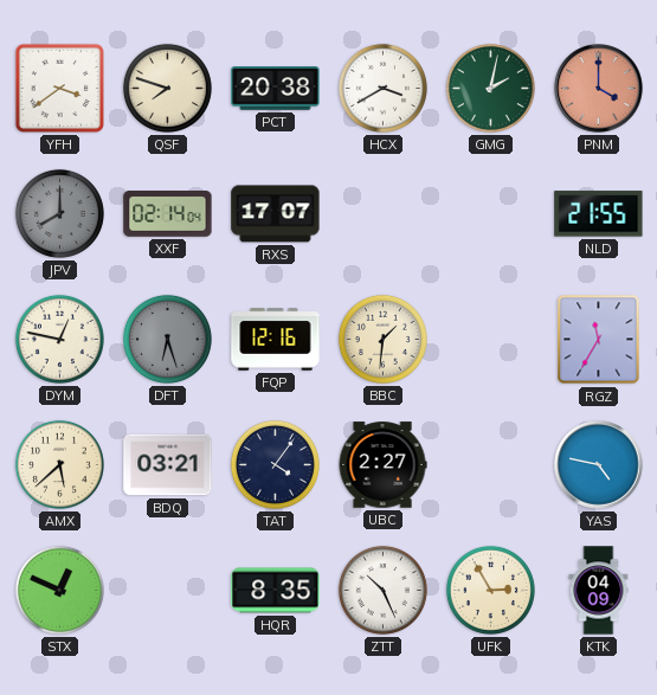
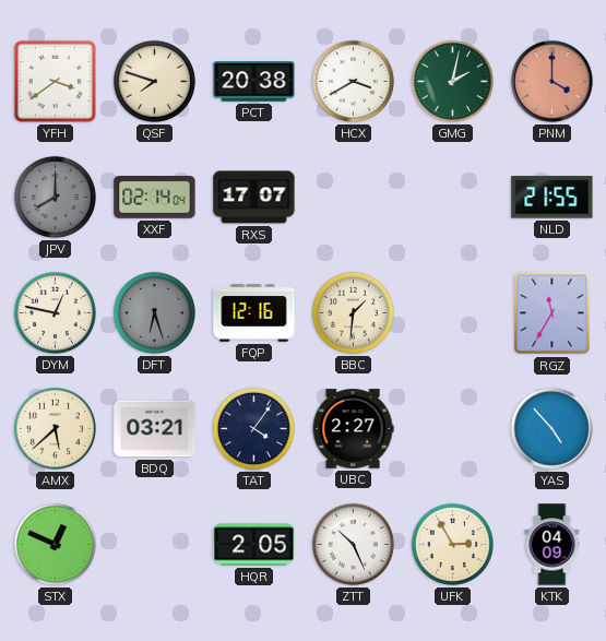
YAS: 4:47 -> 4:53
HQR: 8:35 -> 2:05
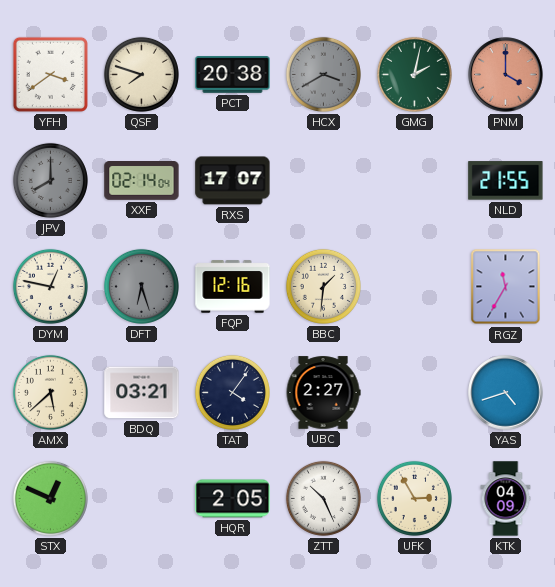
HCX dial: white -> grey
YAS: 4:53 -> 4:42
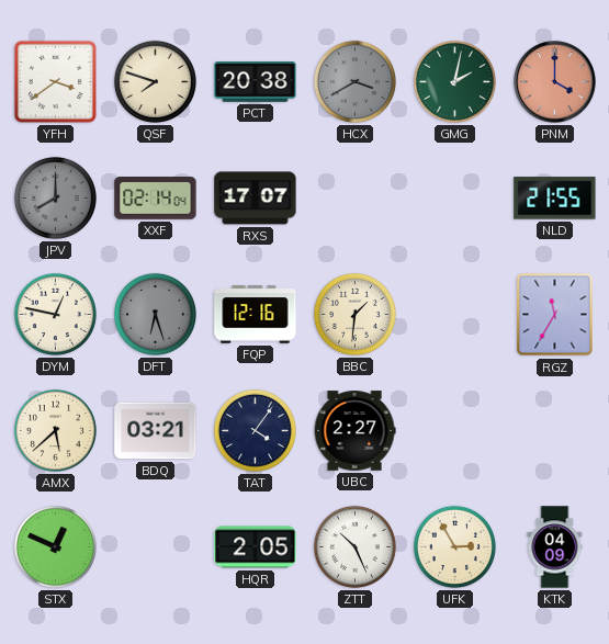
YAS: 4:42 -> none
